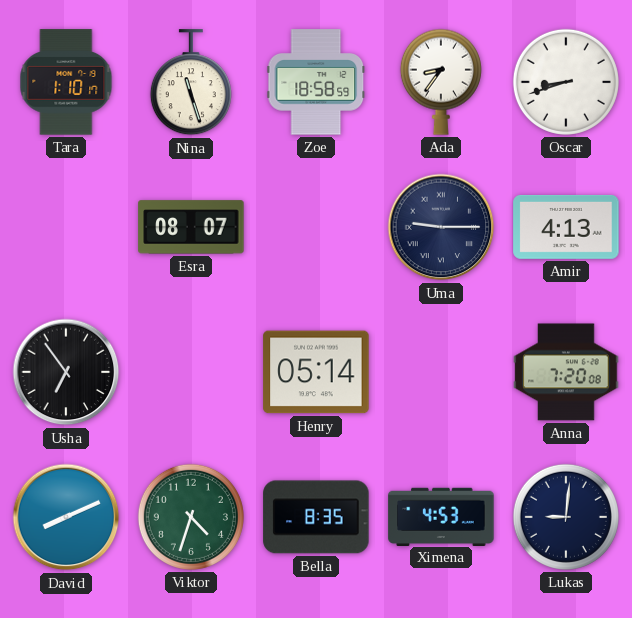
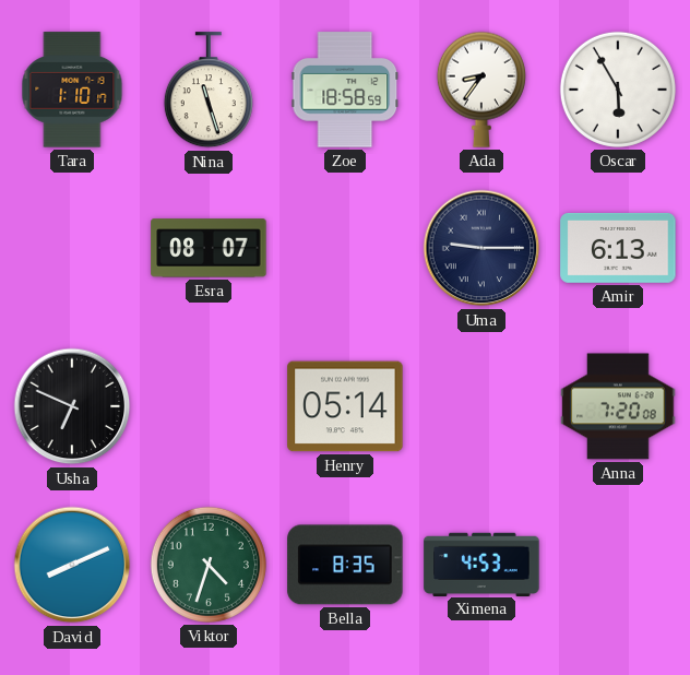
Oscar: 8:42 -> 5:55
Amir: 4:13 -> 6:13
Usha: 6:54 -> 6:49
Lukas: 9:01 -> none
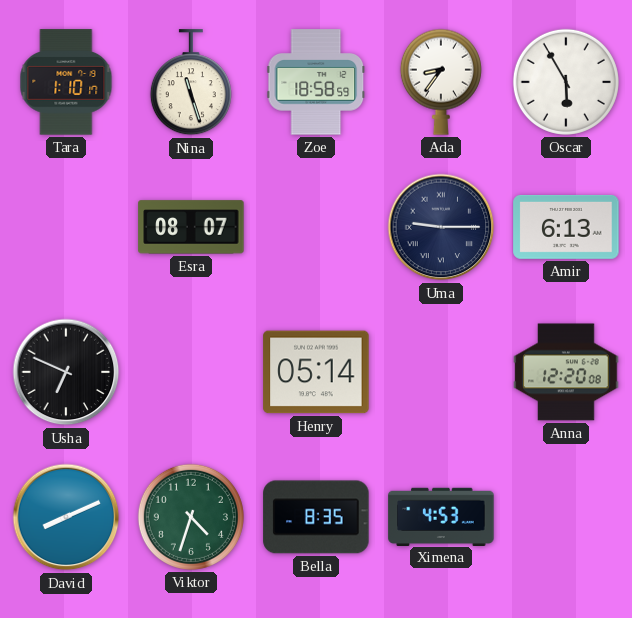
Anna: 7:20 -> 12:20
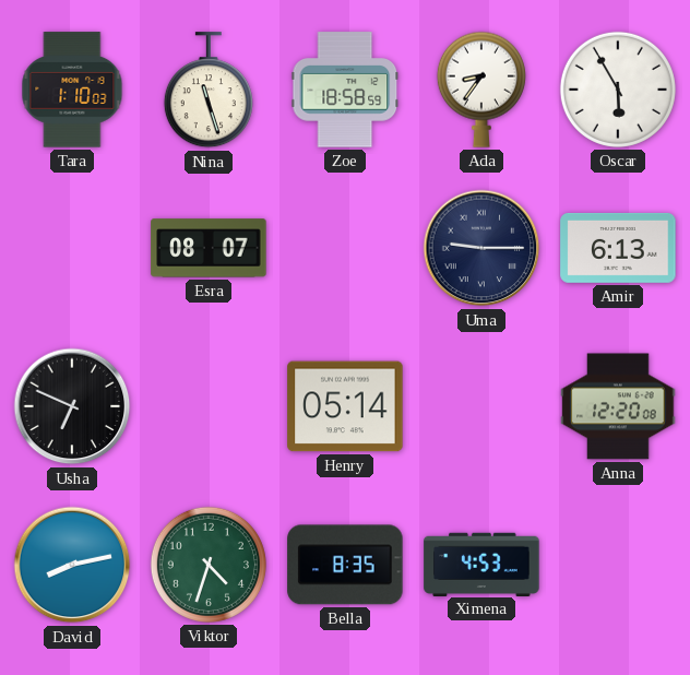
Tara: 1:10:17 -> 1:10:03
David: 8:11 -> 8:13
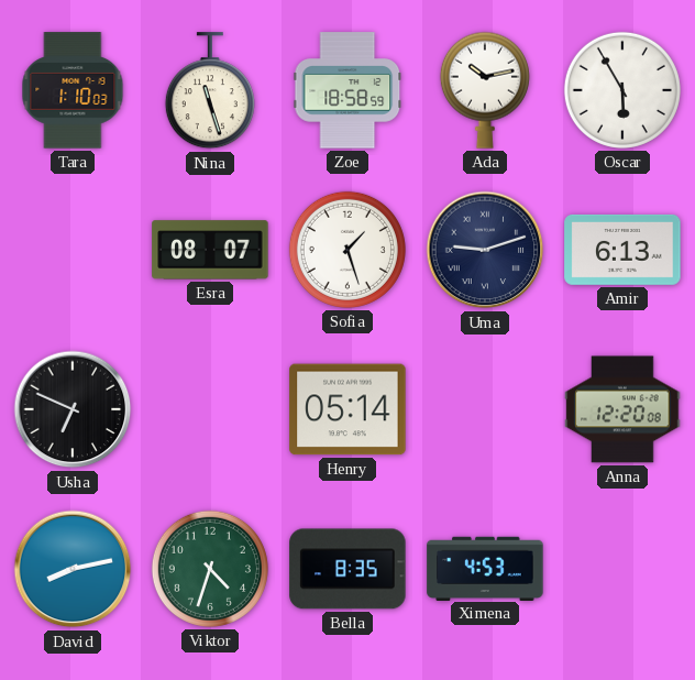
Ada: 8:36 -> 10:13
Sofia: none -> 1:27
Uma: 9:15 -> 9:12
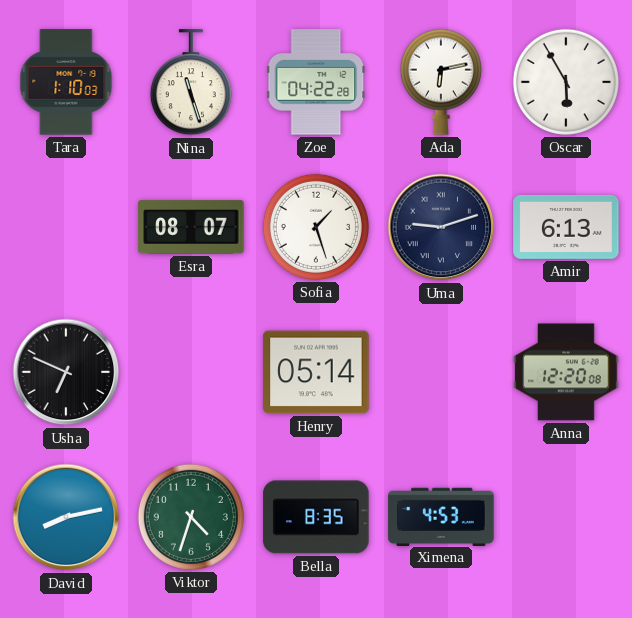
Zoe: 18:58 -> 04:22
Ada: 10:13 -> 6:13
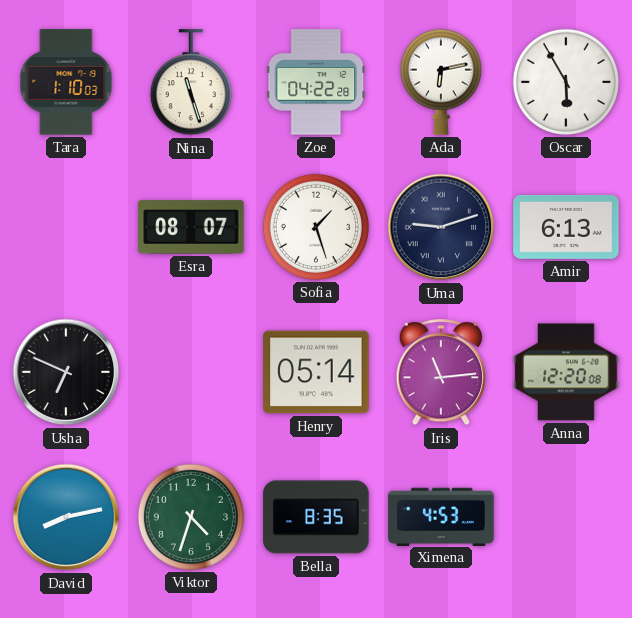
Iris: none -> 11:14
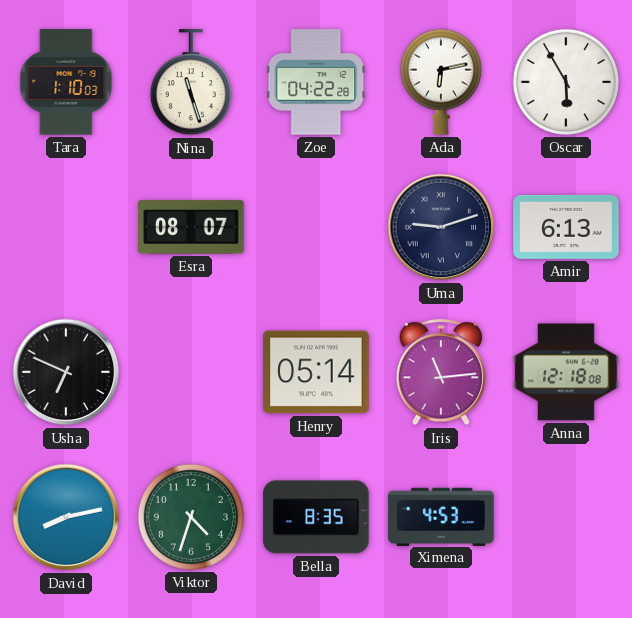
Sofia: 1:27 -> none
Anna: 12:20 -> 12:18
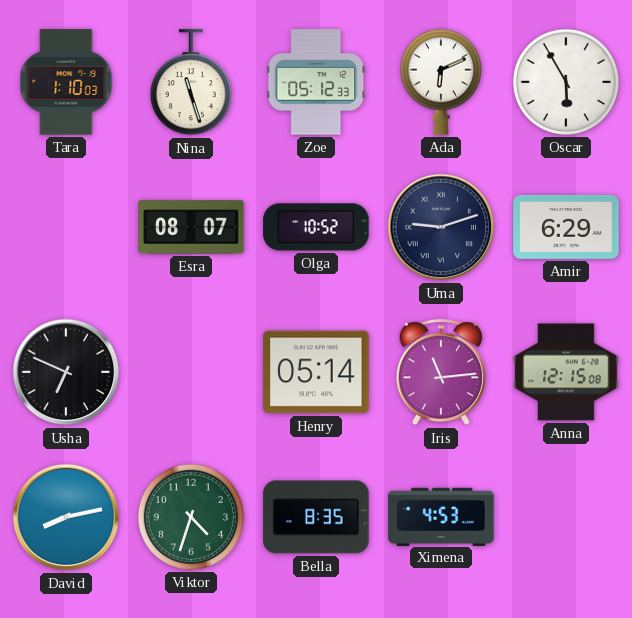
Zoe: 04:22 -> 05:12
Ada: 6:13 -> 6:11
Olga: none -> 10:52
Amir: 6:13 -> 6:29
Anna: 12:18 -> 12:15
